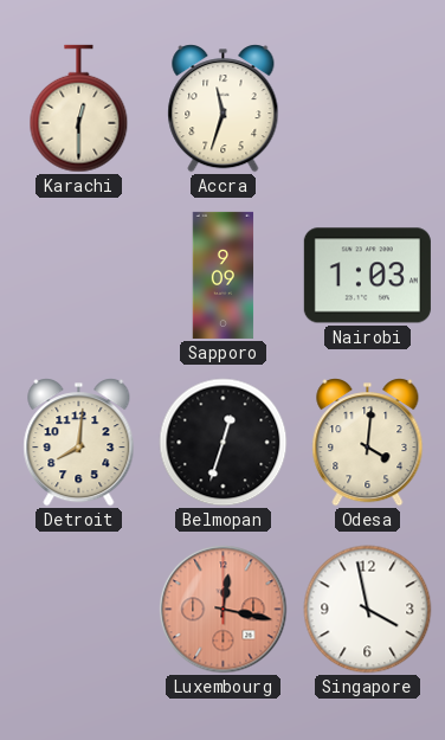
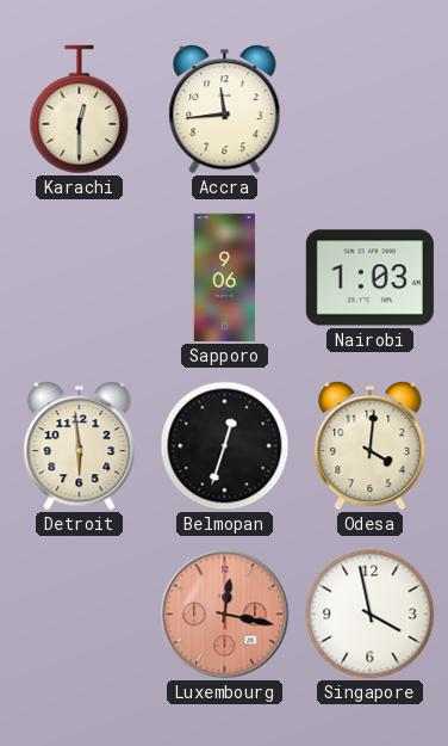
Accra: 11:33 -> 11:44
Sapporo: 9:09 -> 9:06
Detroit: 8:01 -> 5:59
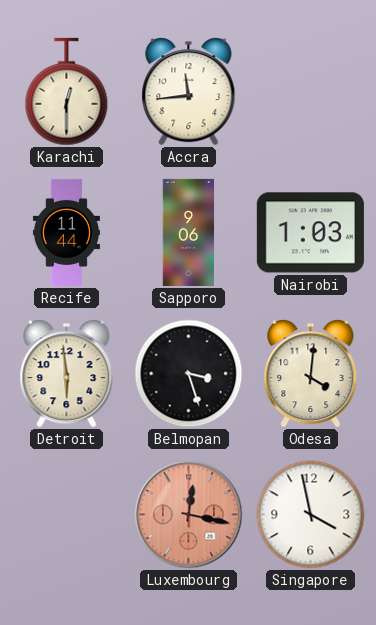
Recife: none -> 11:44
Belmopan: 12:33 -> 3:27
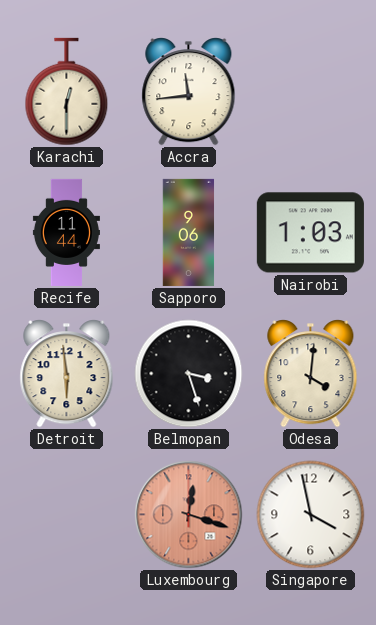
Luxembourg: 12:17 -> 12:18
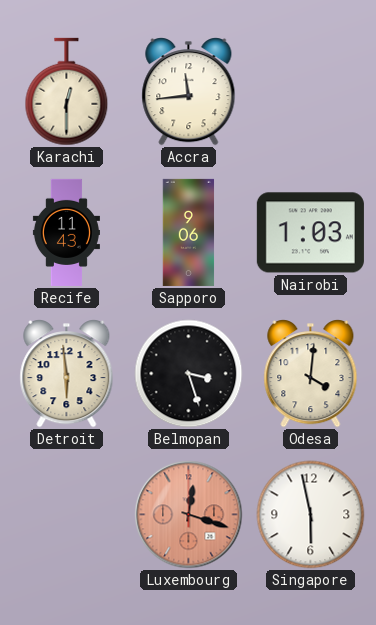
Recife: 11:44 -> 11:43
Singapore: 3:58 -> 5:58
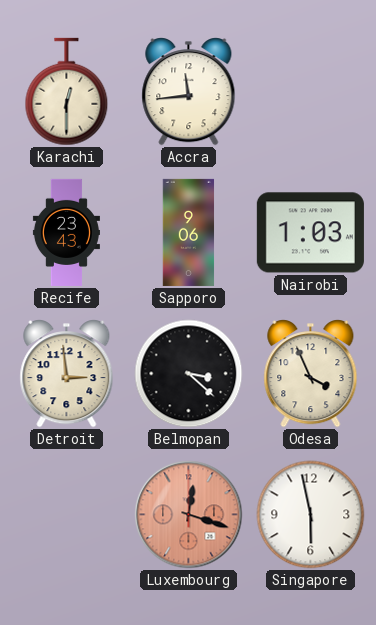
Recife: 11:43 -> 23:43
Detroit: 5:59 -> 2:59
Belmopan: 3:27 -> 3:22
Odesa: 4:01 -> 3:56
